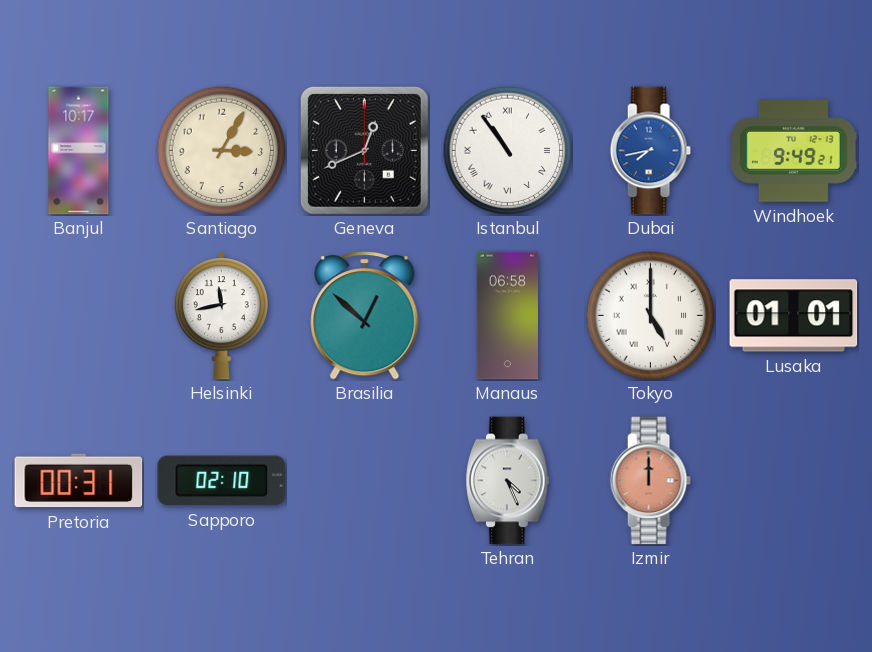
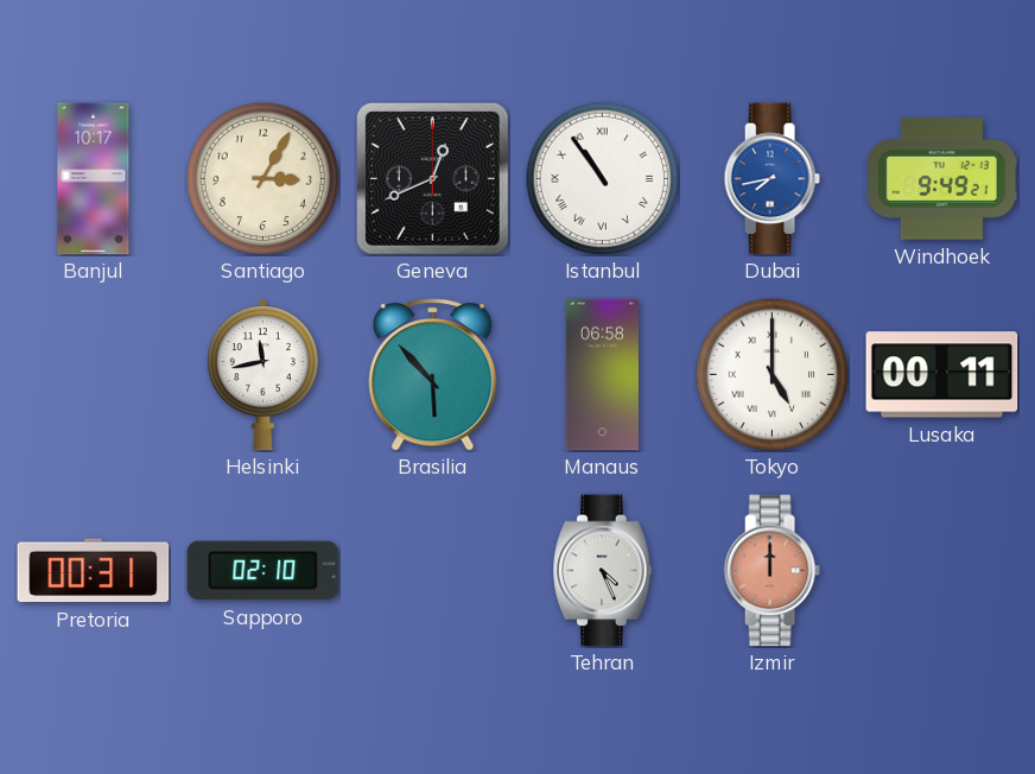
Brasilia: 12:52 -> 5:53
Lusaka: 01:01 -> 00:11
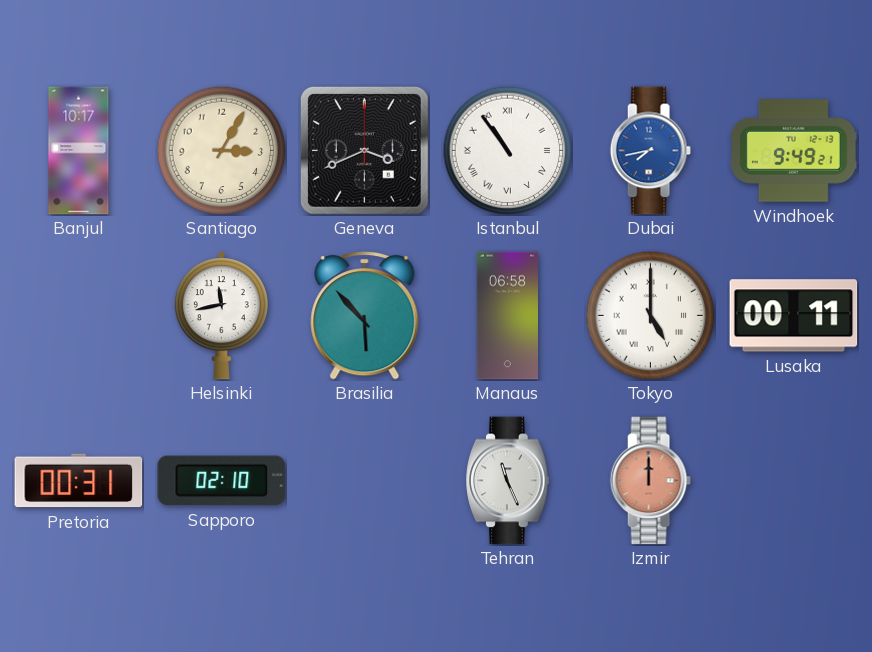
Geneva: 12:41 -> 3:41
Tehran: 4:26 -> 11:26
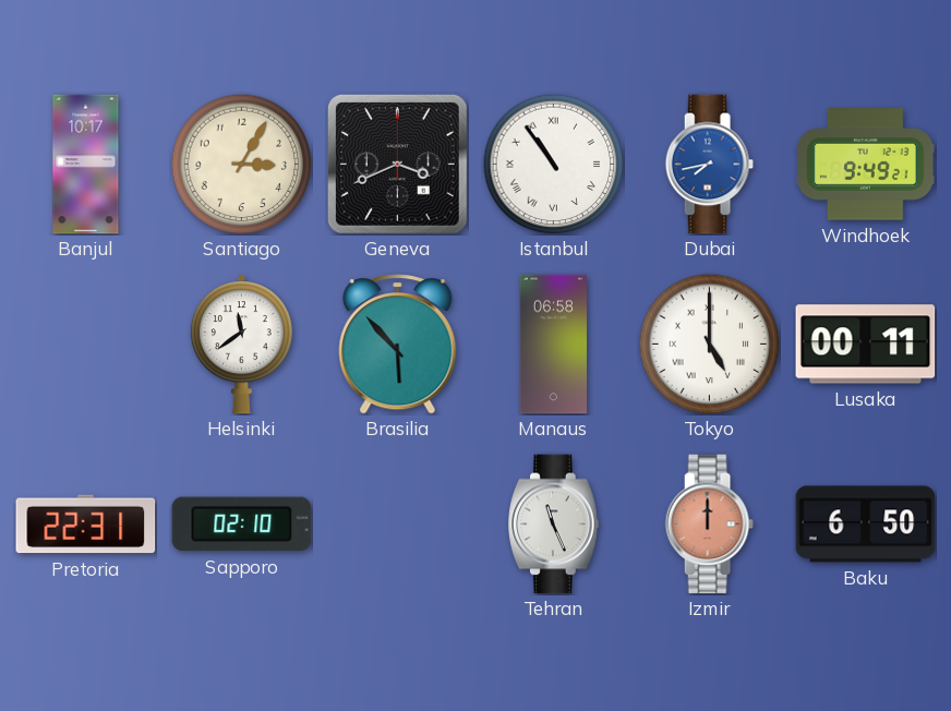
Helsinki: 11:43 -> 11:39
Pretoria: 00:31 -> 22:31
Baku: none -> 6:50
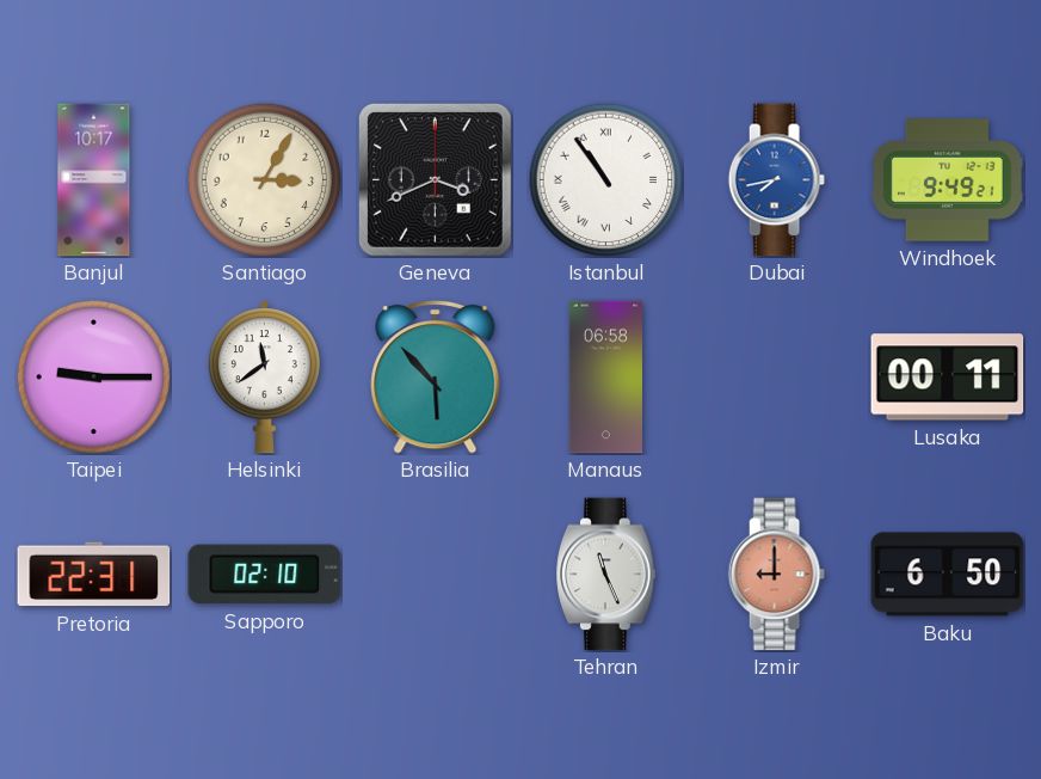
Taipei: none -> 9:15
Tokyo: 5:00 -> none
Izmir: 12:00 -> 9:00
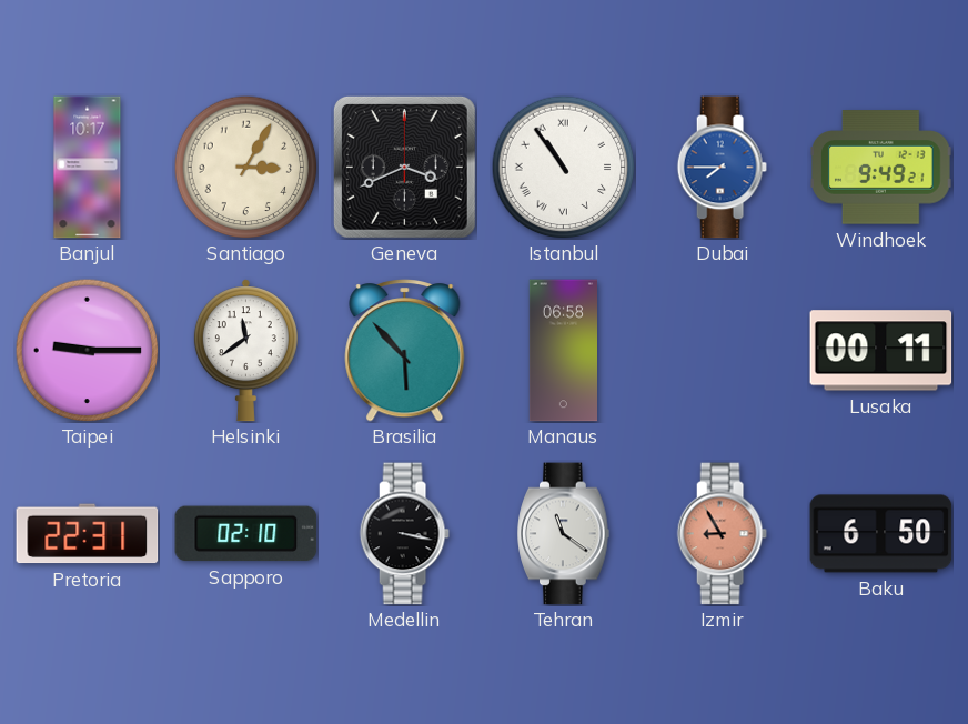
Dubai: 7:43 -> 7:45
Medellin: none -> 3:17
Tehran: 11:26 -> 11:21
Izmir: 9:00 -> 8:55
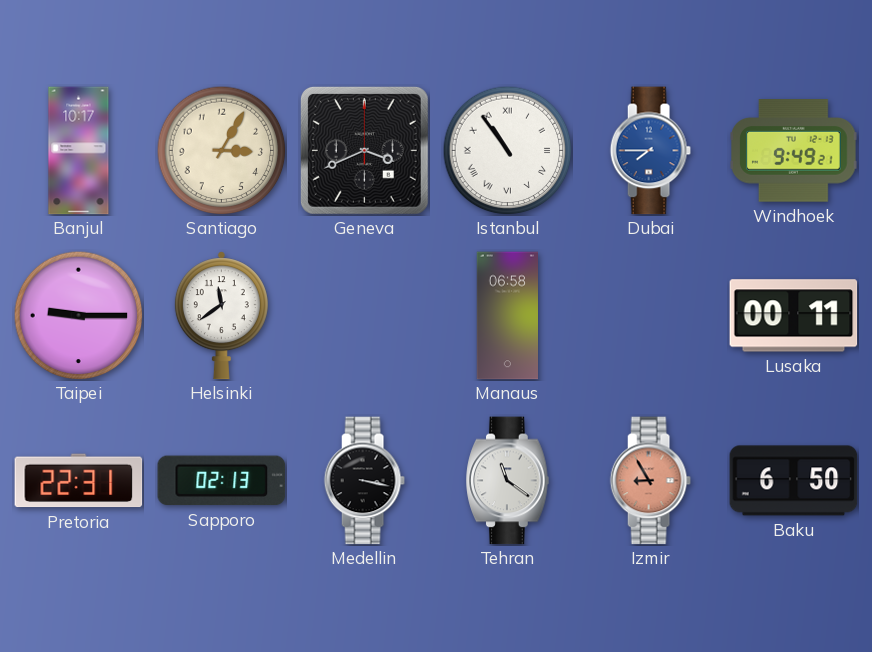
Brasilia: 5:53 -> none
Sapporo: 02:10 -> 02:13
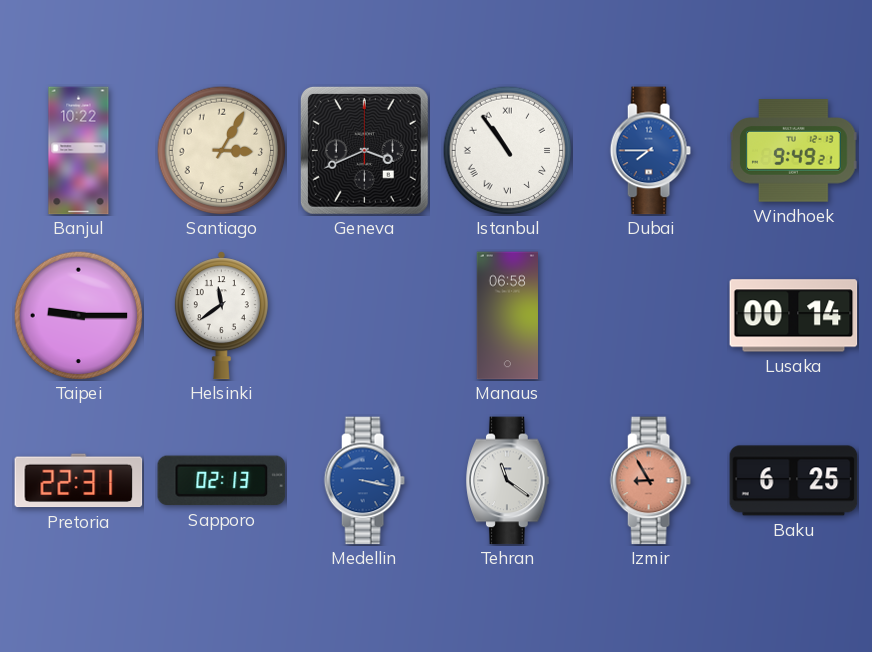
Banjul: 10:17 -> 10:22
Lusaka: 00:11 -> 00:14
Medellin dial: black -> blue
Baku: 6:50 -> 6:25
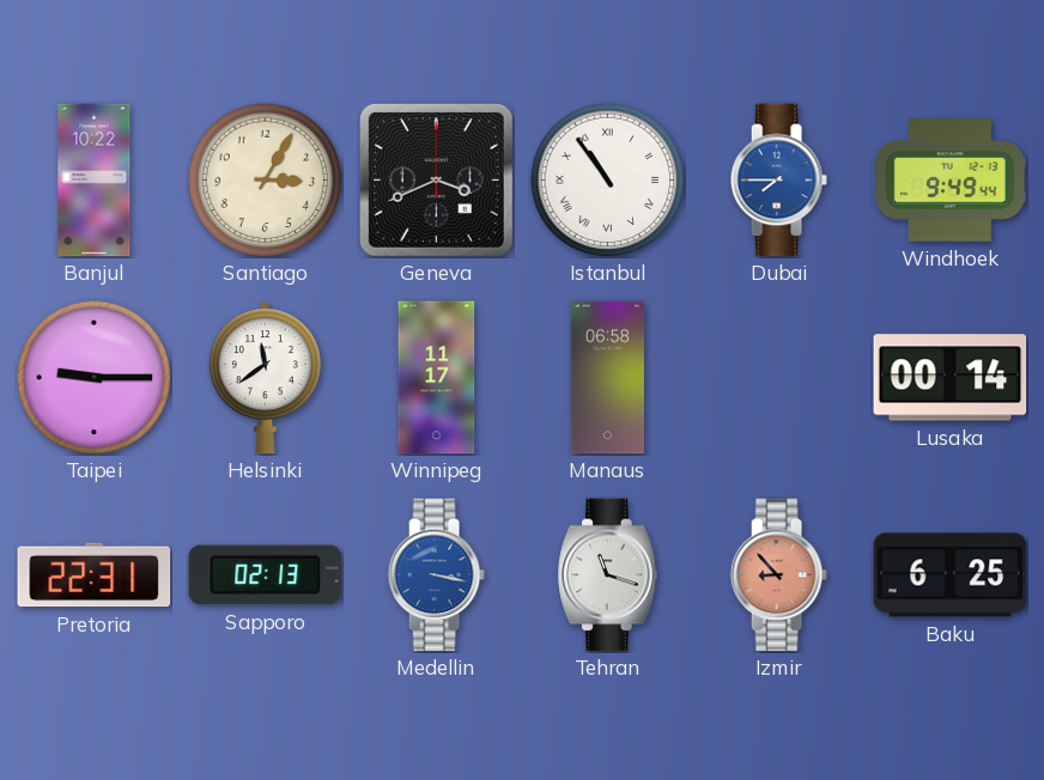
Windhoek: 9:49:21 -> 9:49:44
Winnipeg: none -> 11:17
Tehran: 11:21 -> 11:18
Izmir: 8:55 -> 8:53
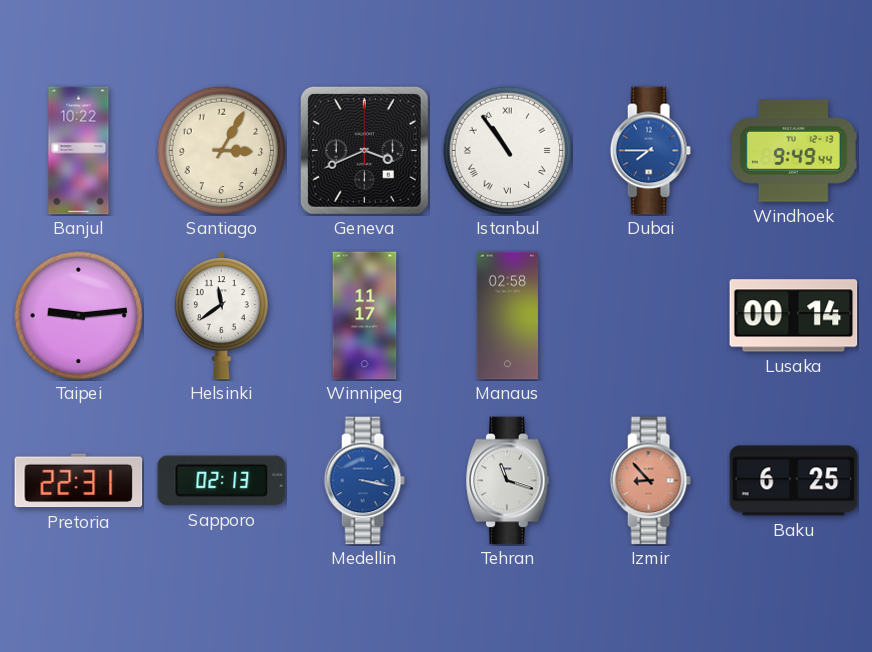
Taipei: 9:15 -> 9:14
Manaus: 06:58 -> 02:58
